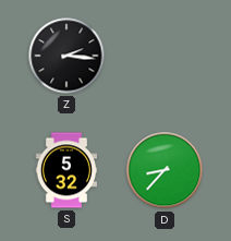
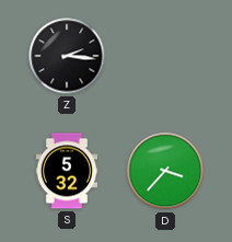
D: 8:37 -> 3:37
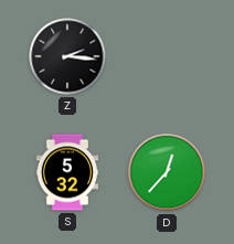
D: 3:37 -> 12:37
